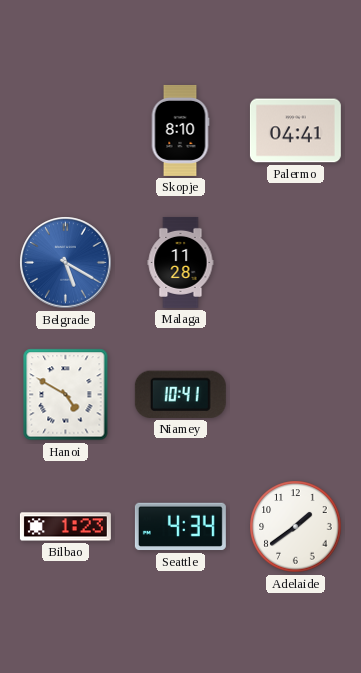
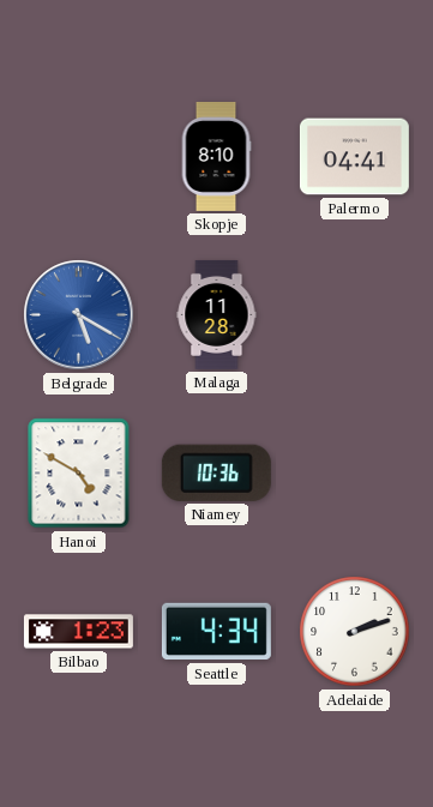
Niamey: 10:41 -> 10:36
Adelaide: 1:39 -> 2:12
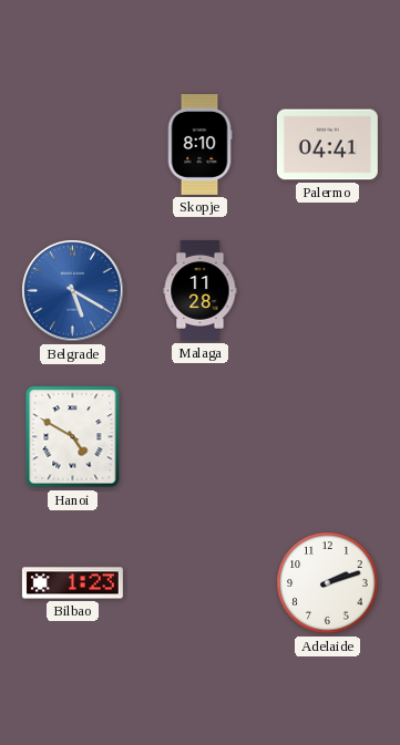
Niamey: 10:36 -> none
Seattle: 4:34 -> none
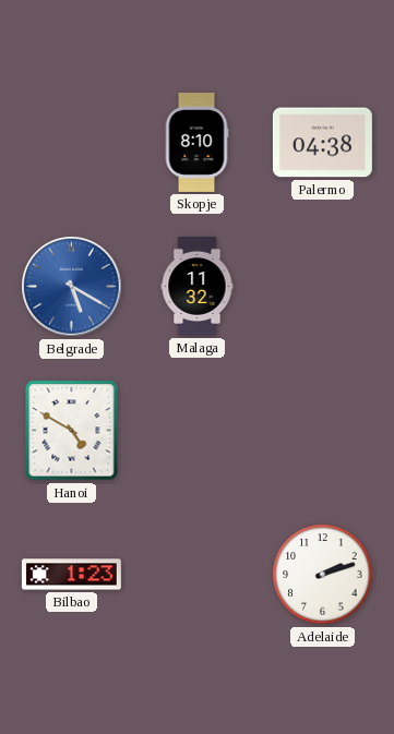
Palermo: 04:41 -> 04:38
Malaga: 11:28 -> 11:32
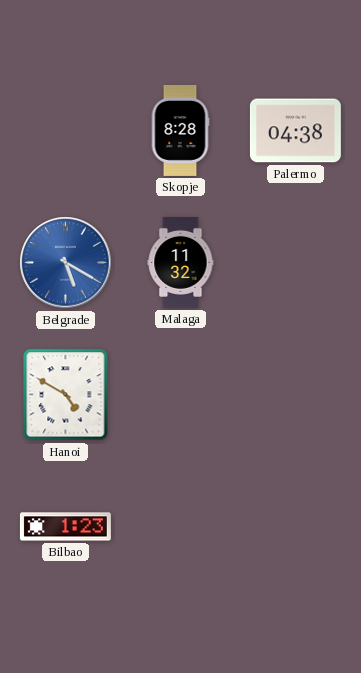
Skopje: 8:10 -> 8:28
Adelaide: 2:12 -> none
